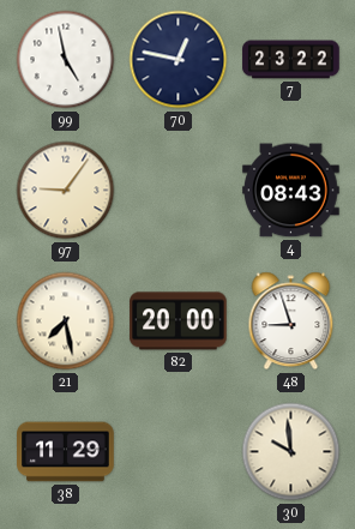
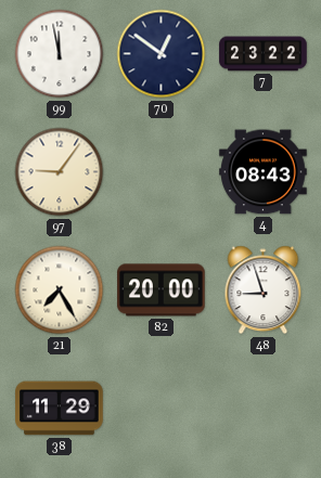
99: 4:58 -> 11:58
70: 12:47 -> 12:51
21: 7:28 -> 7:25
30: 9:59 -> none
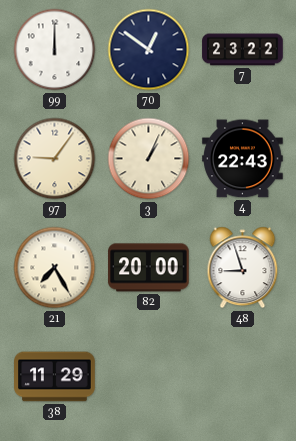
99: 11:58 -> 12:00
3: none -> 1:04
4: 08:43 -> 22:43
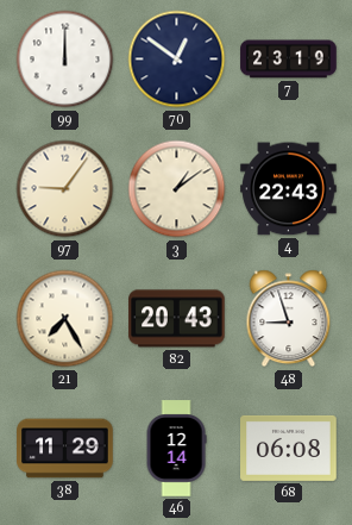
7: 23:22 -> 23:19
3: 1:04 -> 1:09
82: 20:00 -> 20:43
46: none -> 12:14
68: none -> 06:08
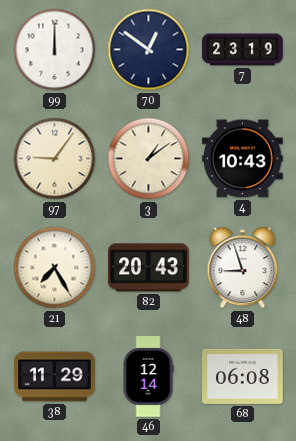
4: 22:43 -> 10:43
